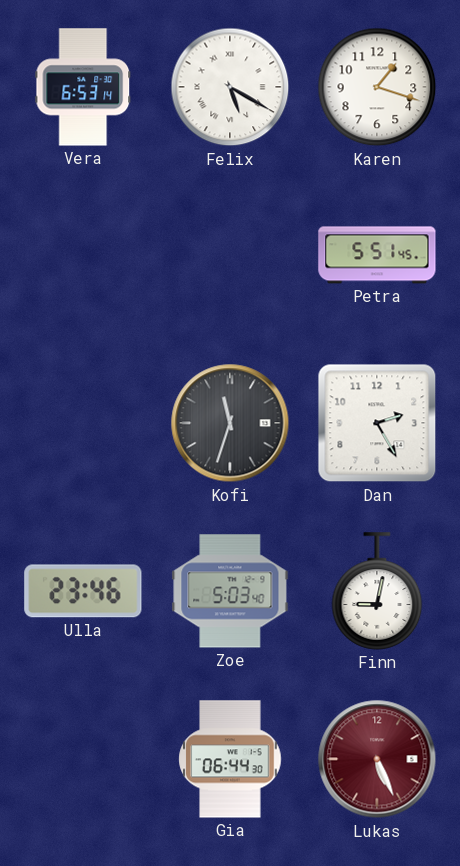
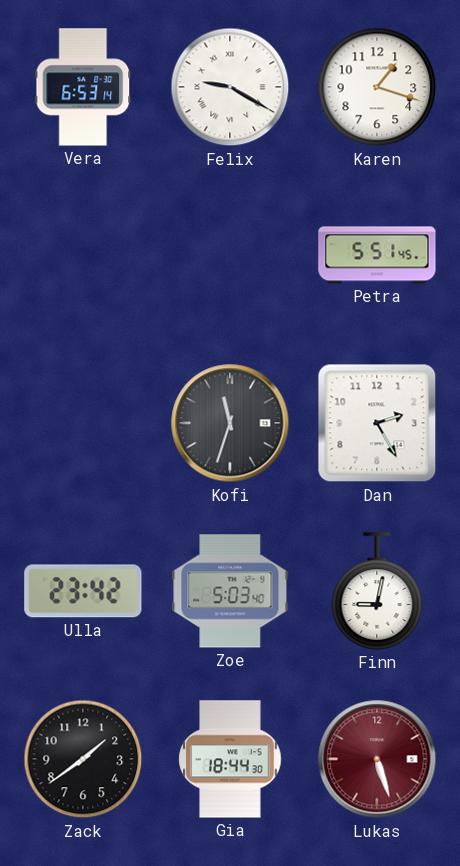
Felix: 5:20 -> 9:20
Ulla: 23:46 -> 23:42
Zack: none -> 1:39
Gia: 06:44 -> 18:44
Lukas: 5:26 -> 5:27
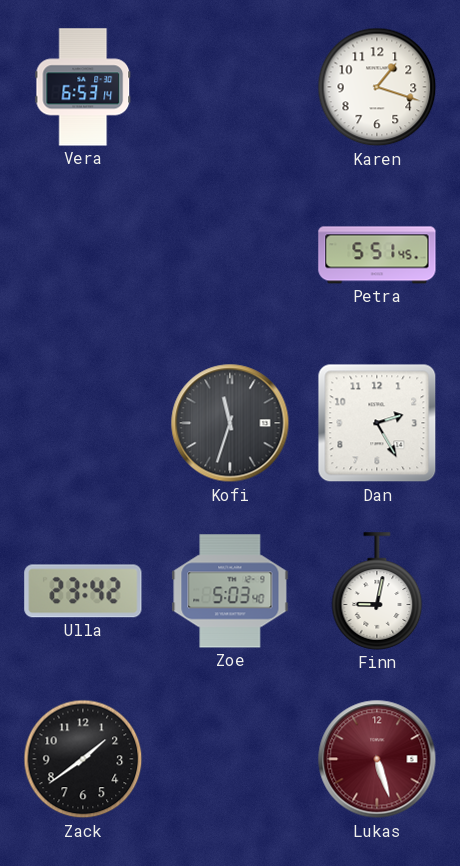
Felix: 9:20 -> none
Gia: 18:44 -> none
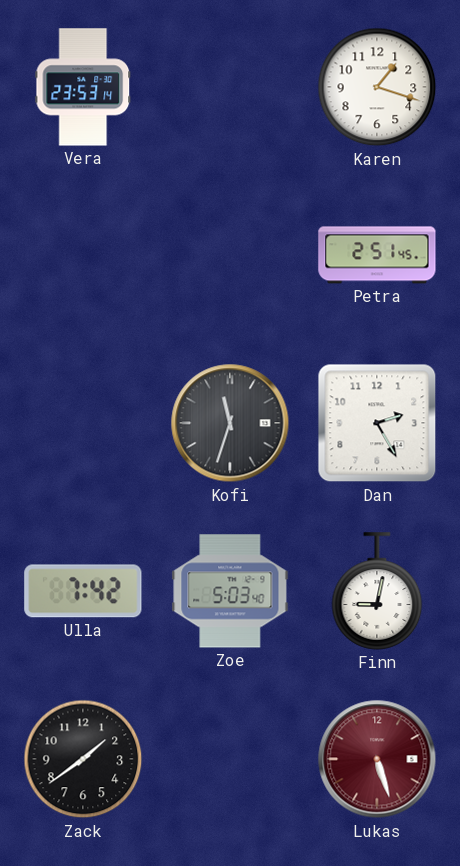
Vera: 6:53 -> 23:53
Petra: 5:51 -> 2:51
Ulla: 23:42 -> 7:42
